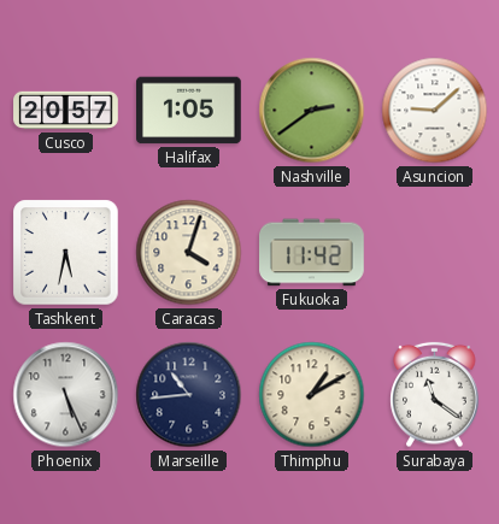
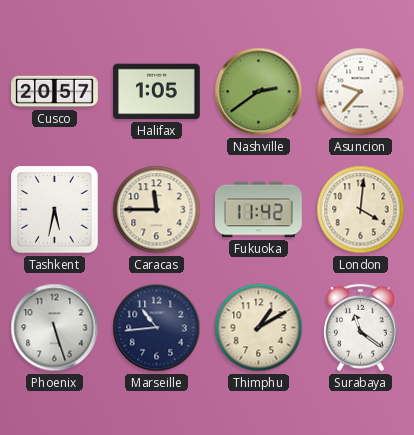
Asuncion: 9:08 -> 9:37
Caracas: 4:03 -> 11:45
London: none -> 4:01
Phoenix: 5:26 -> 5:27
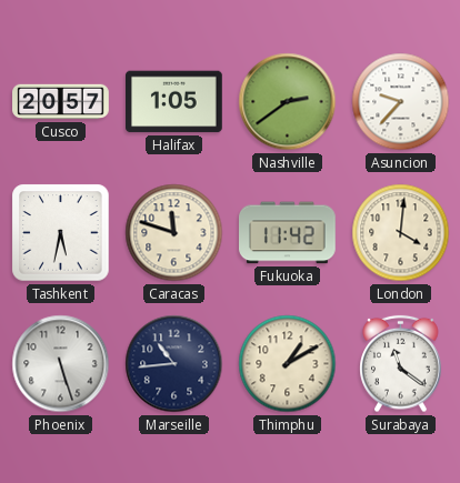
Caracas: 11:45 -> 11:48
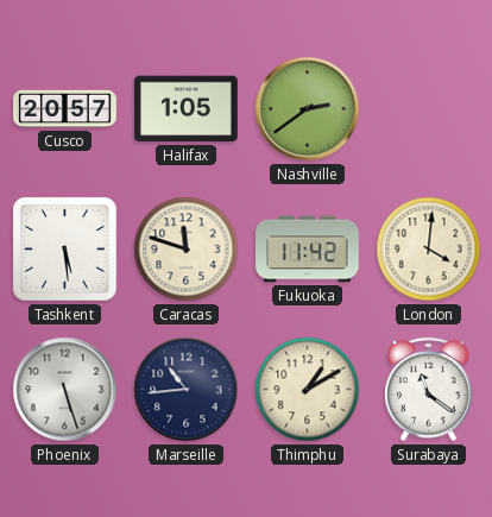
Asuncion: 9:37 -> none
Tashkent: 5:32 -> 5:29
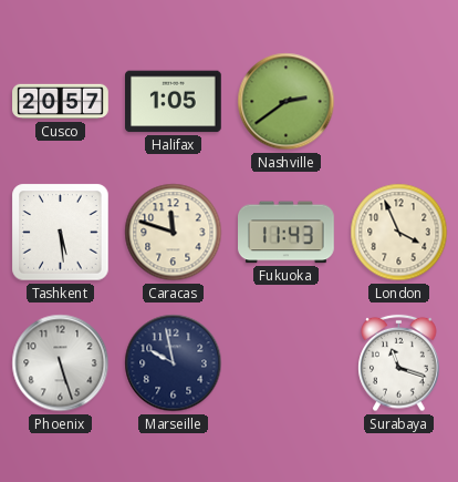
Fukuoka: 11:42 -> 11:43
London: 4:01 -> 3:56
Marseille: 10:44 -> 9:58
Thimphu: 1:10 -> none
Surabaya: 11:21 -> 11:18
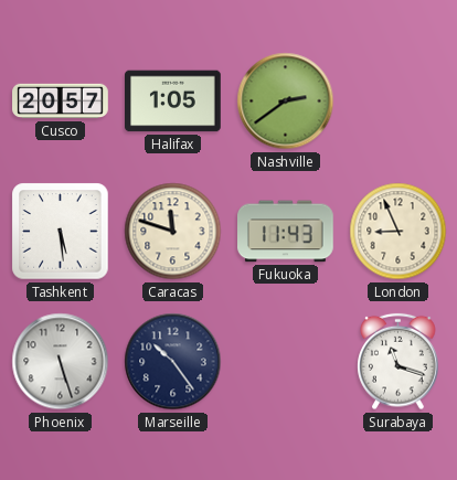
London: 3:56 -> 8:56
Marseille: 9:58 -> 10:24
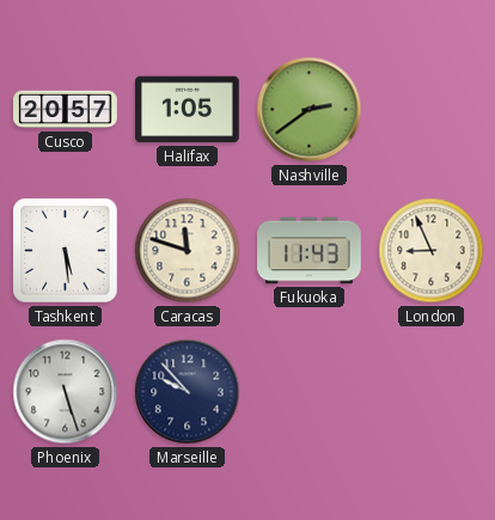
Marseille: 10:24 -> 9:53
Surabaya: 11:18 -> none
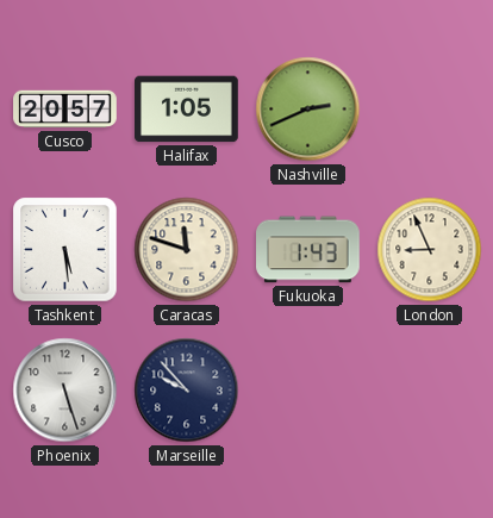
Nashville: 2:39 -> 2:41
Fukuoka: 11:43 -> 1:43
